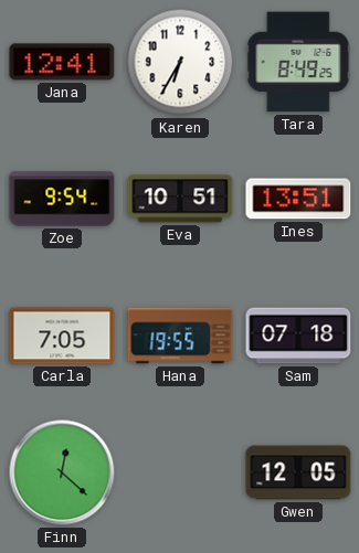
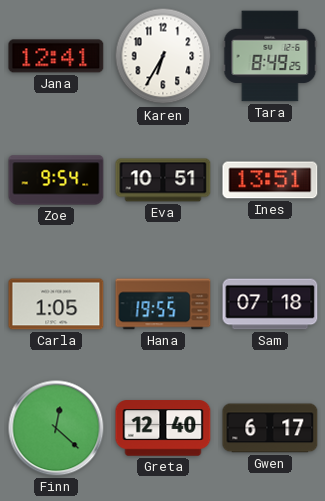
Carla: 7:05 -> 1:05
Greta: none -> 12:40
Gwen: 12:05 -> 6:17
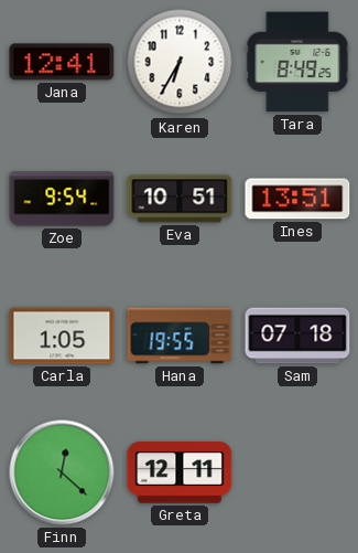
Greta: 12:40 -> 12:11
Gwen: 6:17 -> none
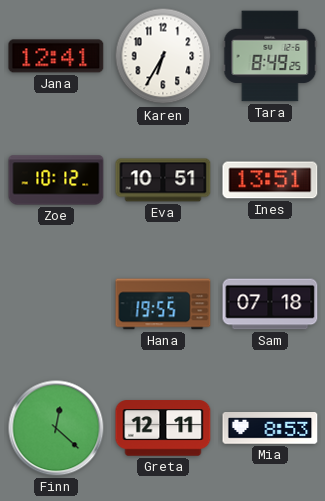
Zoe: 9:54 -> 10:12
Carla: 1:05 -> none
Mia: none -> 8:53
